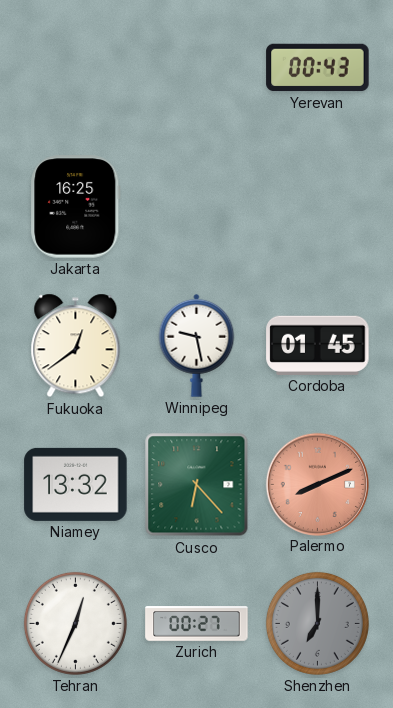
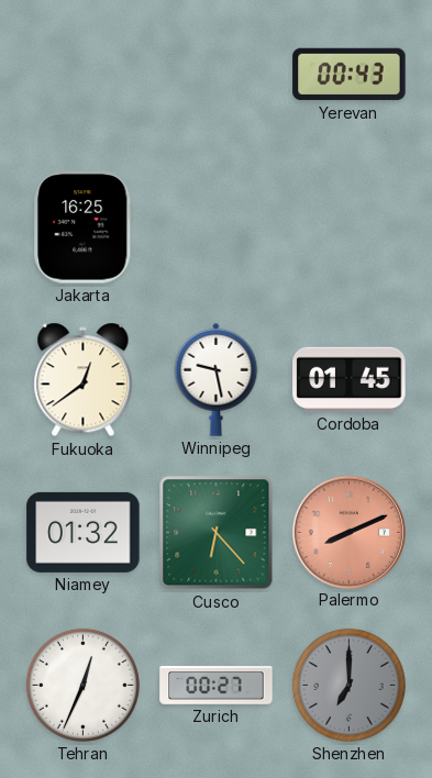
Niamey: 13:32 -> 01:32
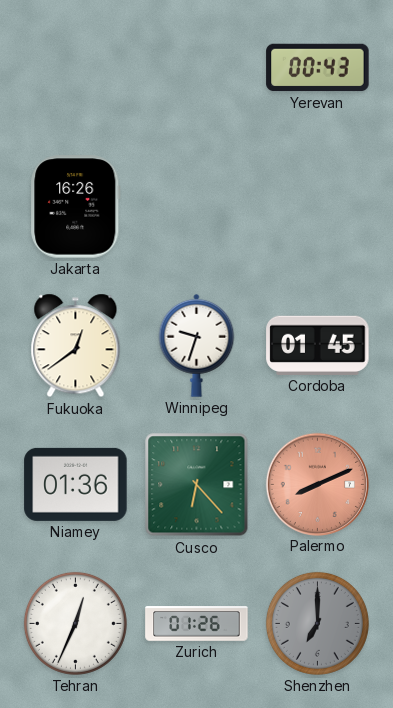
Jakarta: 16:25 -> 16:26
Winnipeg: 9:28 -> 9:33
Niamey: 01:32 -> 01:36
Zurich: 00:27 -> 01:26
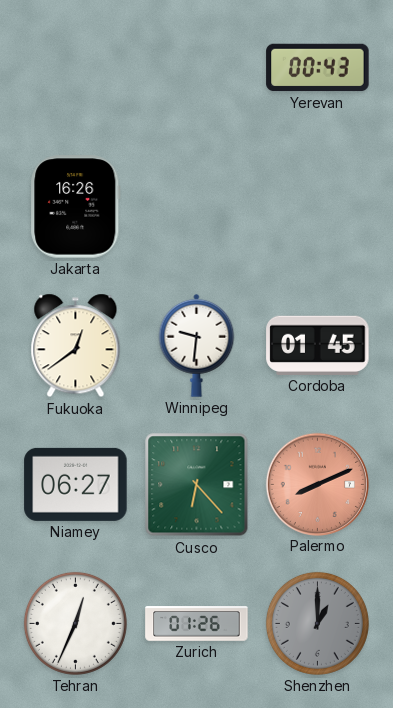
Winnipeg: 9:33 -> 9:31
Niamey: 01:36 -> 06:27
Shenzhen: 7:00 -> 1:00
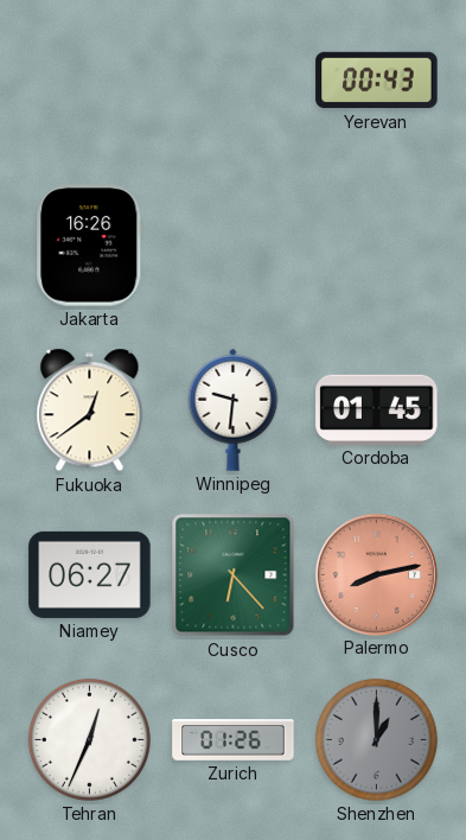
Palermo: 8:11 -> 8:13
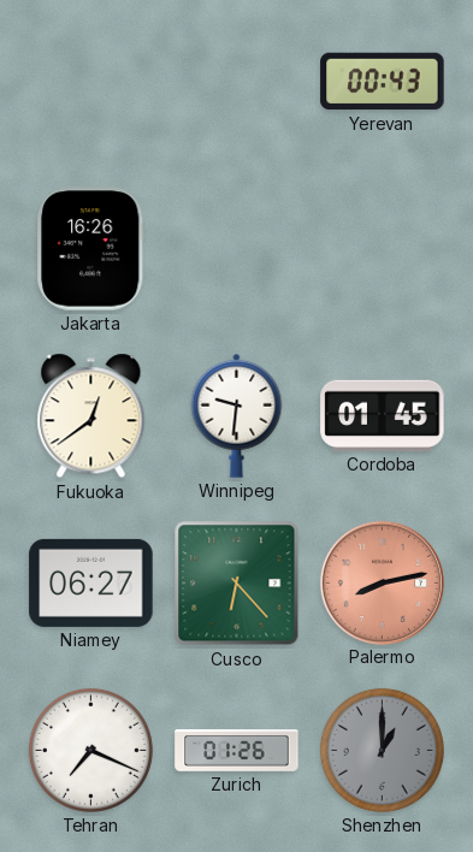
Tehran: 12:34 -> 7:19
